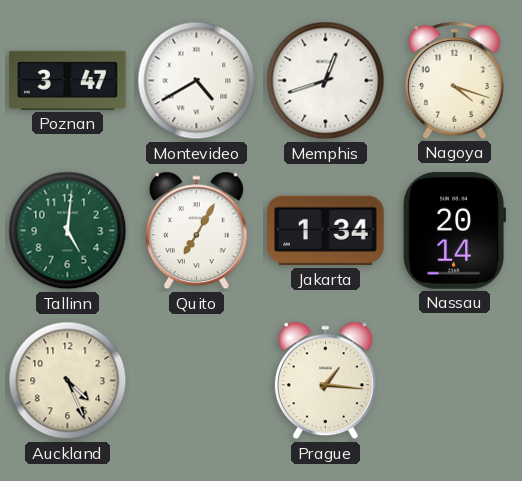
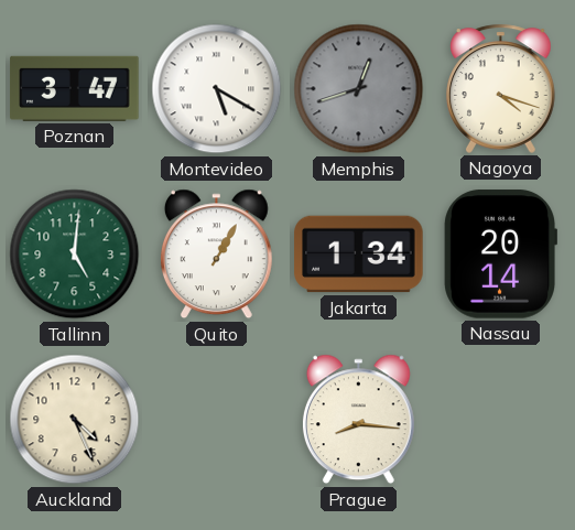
Montevideo: 4:40 -> 5:20
Memphis dial: white -> grey
Quito: 7:05 -> 1:05
Prague: 1:16 -> 8:16
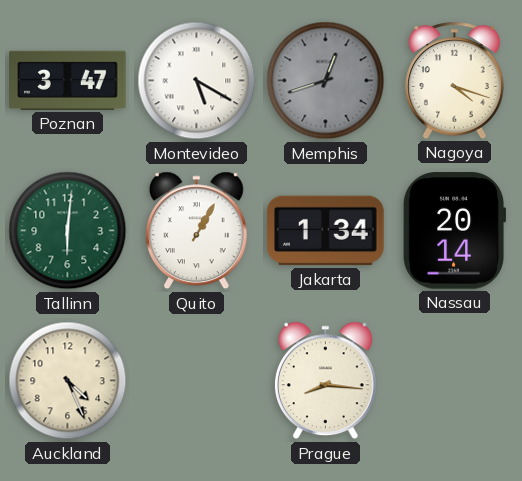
Tallinn: 5:01 -> 6:01
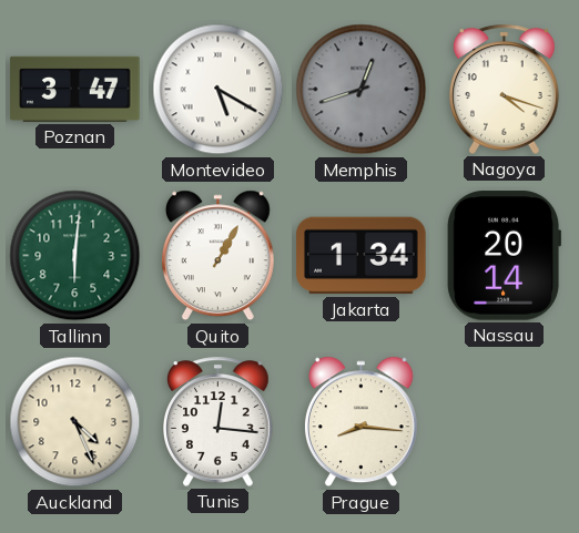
Tunis: none -> 12:16
